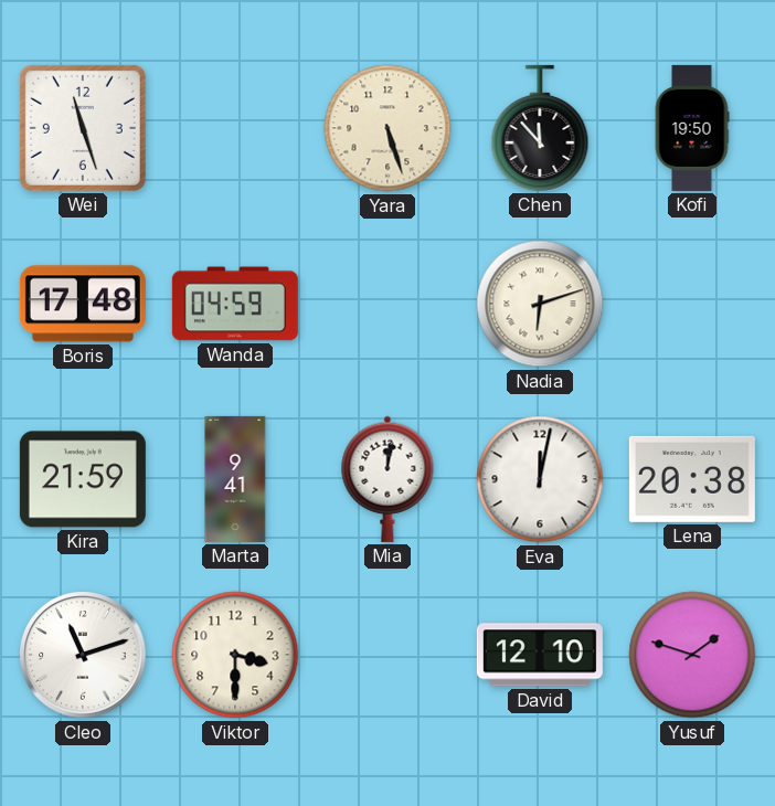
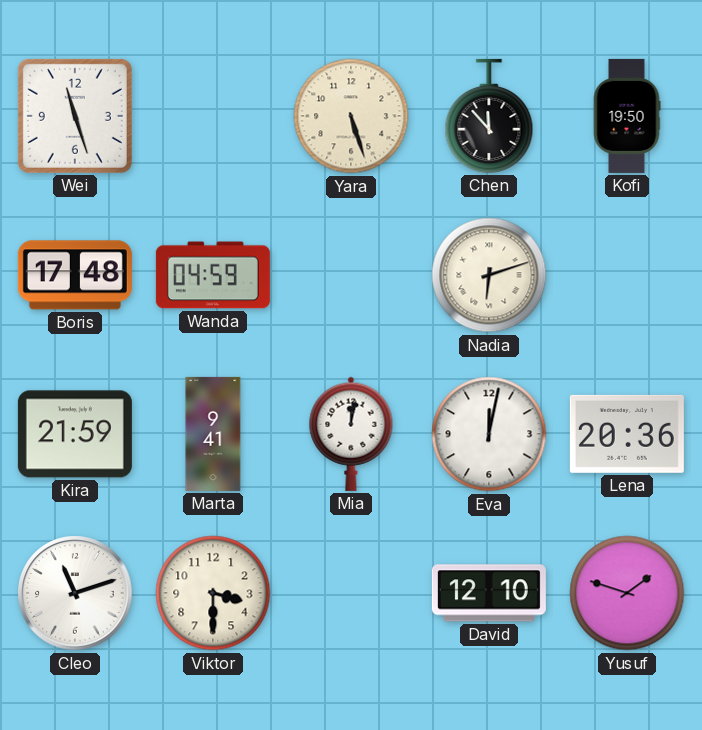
Lena: 20:38 -> 20:36
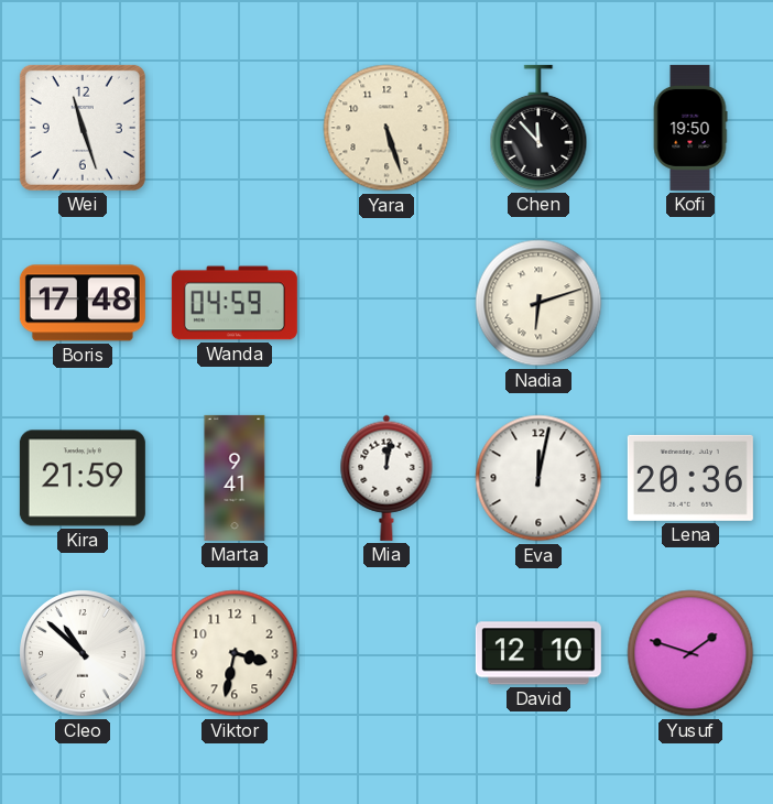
Cleo: 11:12 -> 10:52
Viktor: 3:30 -> 3:32
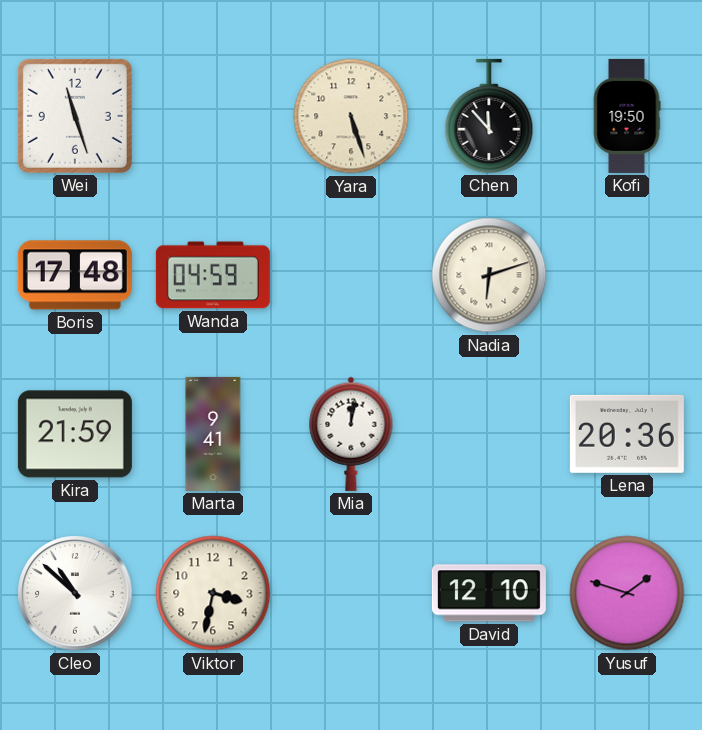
Eva: 12:02 -> none
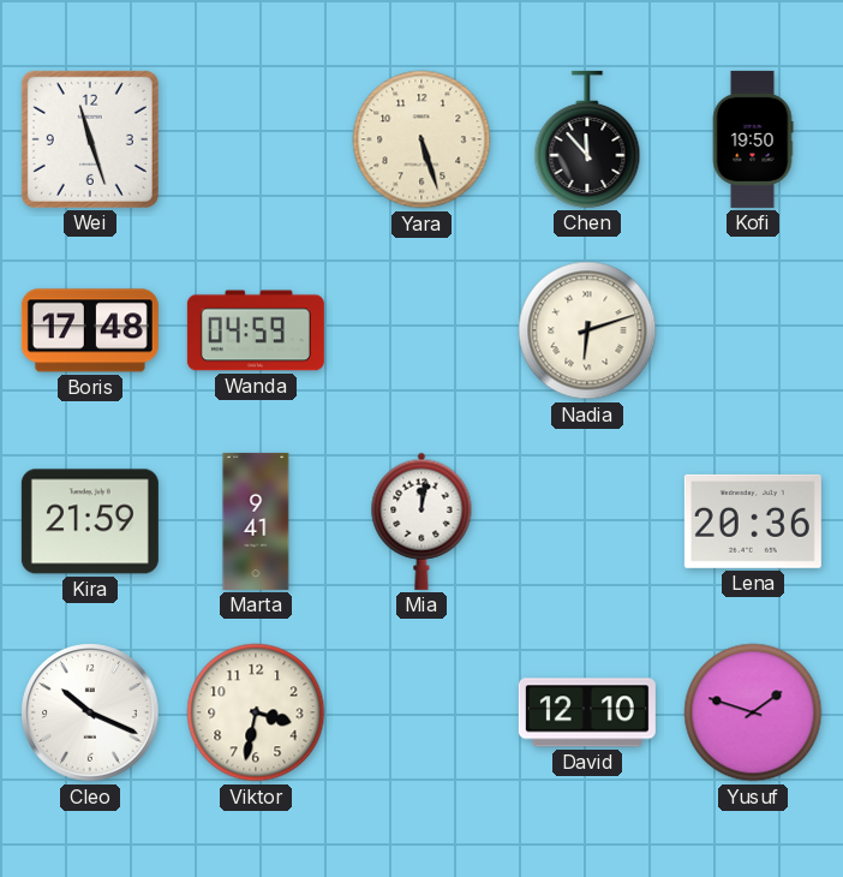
Cleo: 10:52 -> 10:19
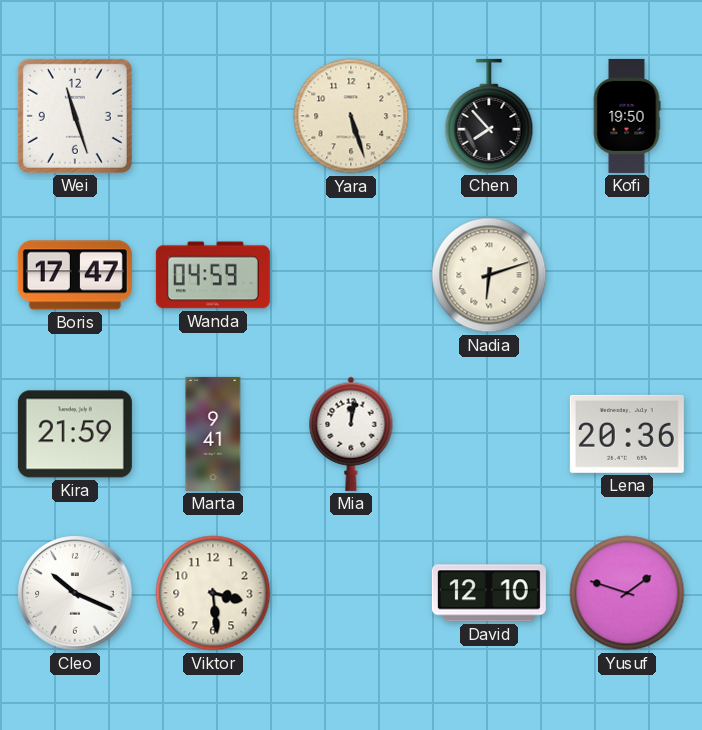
Chen: 11:53 -> 7:53
Boris: 17:48 -> 17:47
Viktor: 3:32 -> 3:29
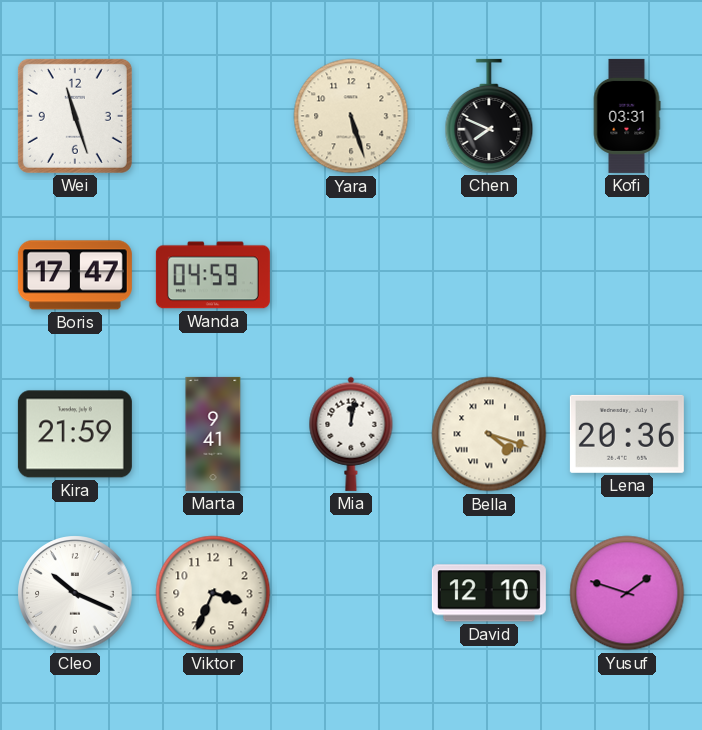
Chen: 7:53 -> 7:49
Kofi: 19:50 -> 03:31
Nadia: 6:12 -> none
Bella: none -> 4:18
Viktor: 3:29 -> 3:34
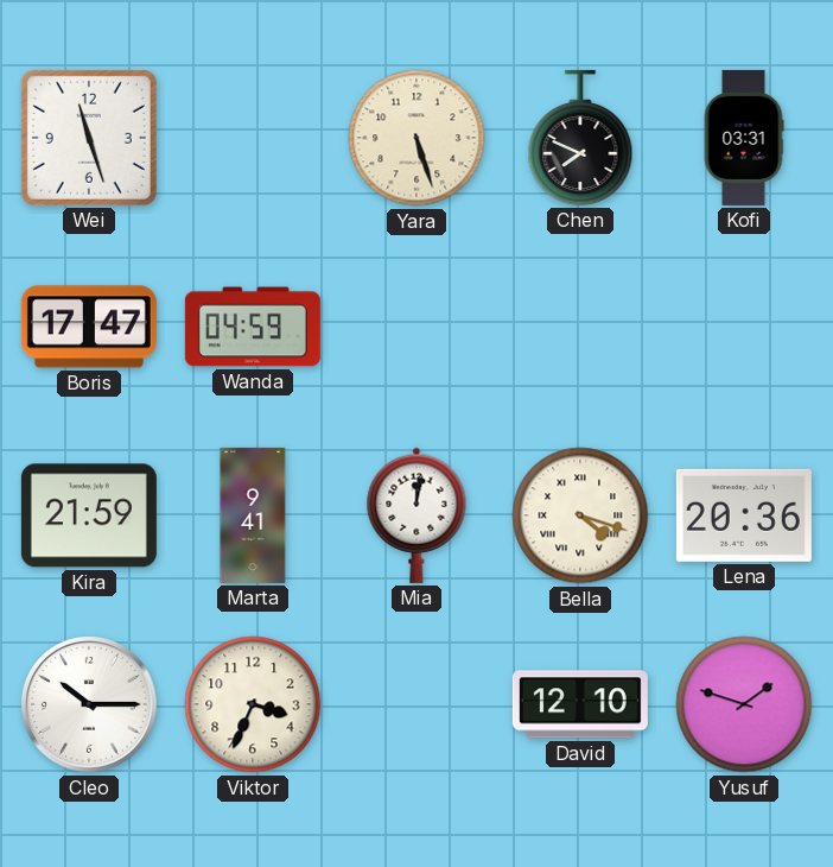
Cleo: 10:19 -> 10:15
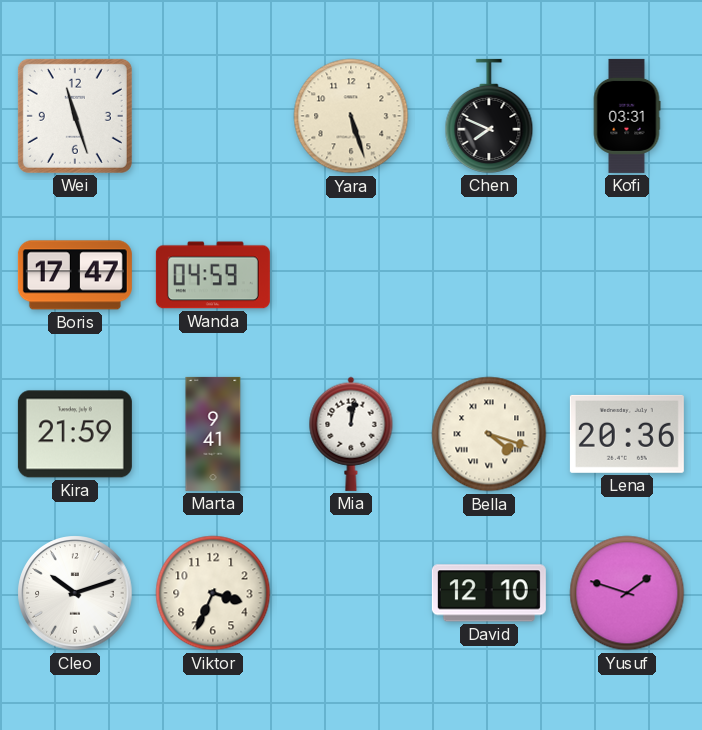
Cleo: 10:15 -> 10:12
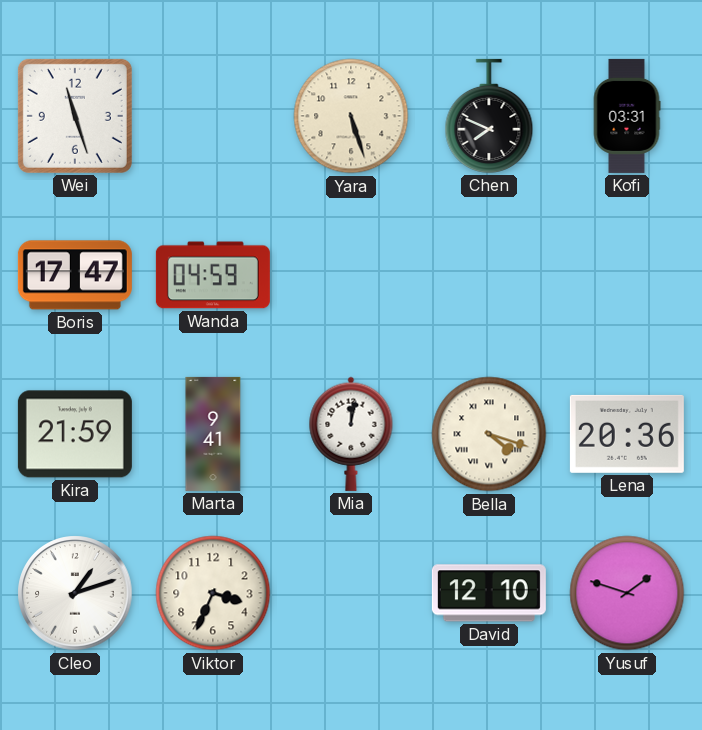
Cleo: 10:12 -> 1:12
